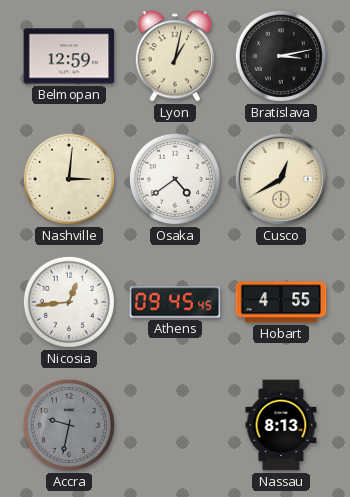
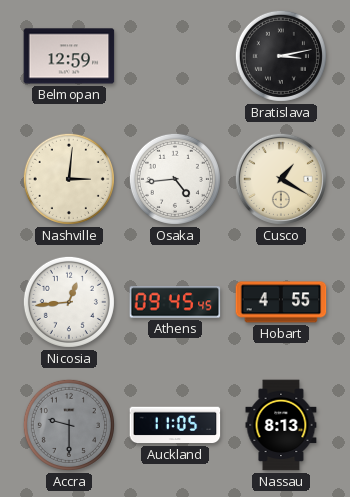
Lyon: 1:02 -> none
Osaka: 4:39 -> 4:44
Cusco: 12:40 -> 1:20
Accra: 9:32 -> 9:30
Auckland: none -> 11:05
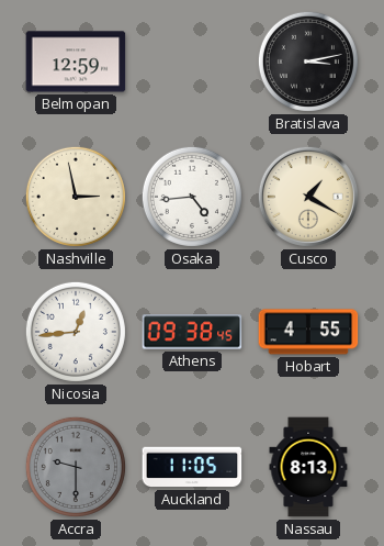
Nashville: 3:01 -> 2:58
Athens: 09:45 -> 09:38
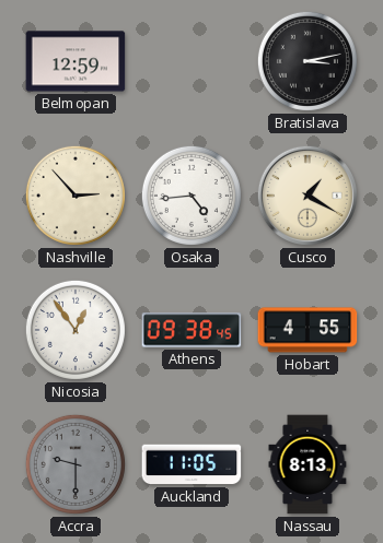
Nashville: 2:58 -> 2:53
Nicosia: 12:44 -> 12:54
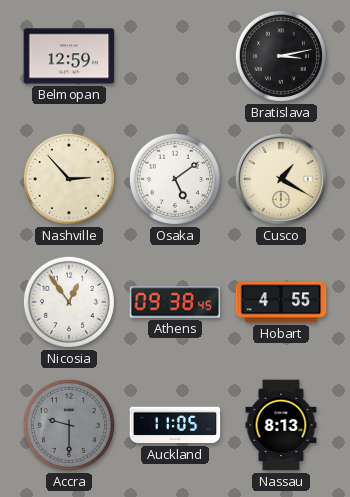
Osaka: 4:44 -> 5:09
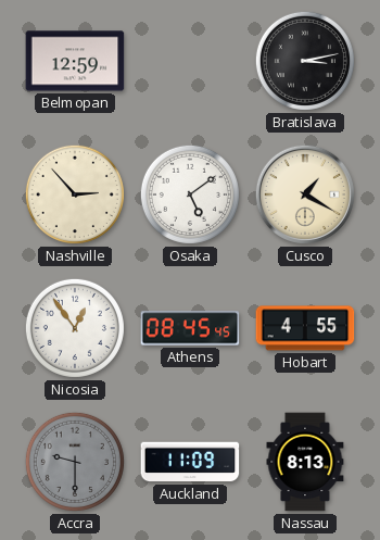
Athens: 09:38 -> 08:45
Auckland: 11:05 -> 11:09
